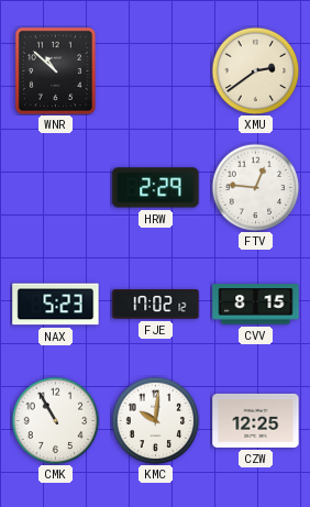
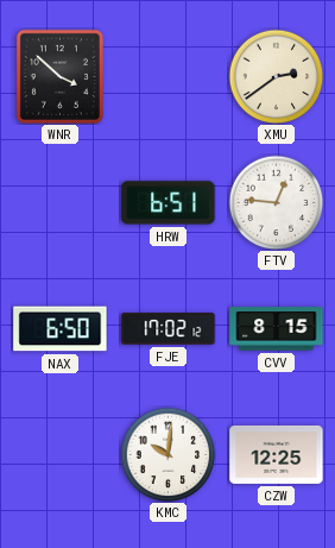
WNR: 10:52 -> 3:52
HRW: 2:29 -> 6:51
NAX: 5:23 -> 6:50
CMK: 10:55 -> none
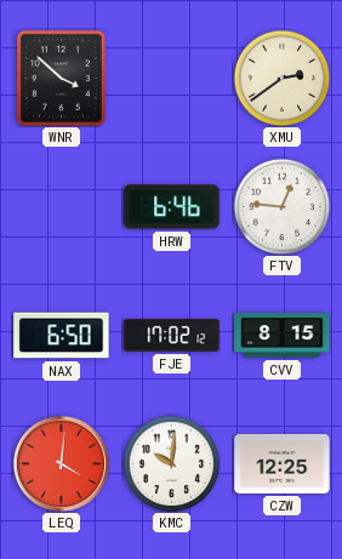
HRW: 6:51 -> 6:46
LEQ: none -> 4:01
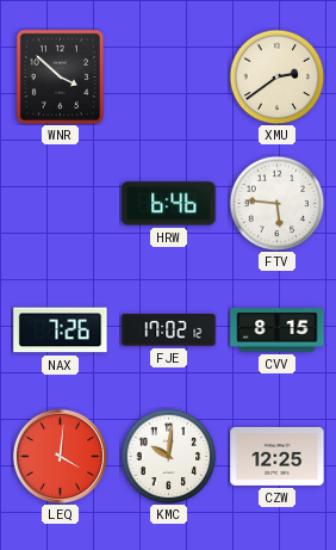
FTV: 12:46 -> 5:46
NAX: 6:50 -> 7:26
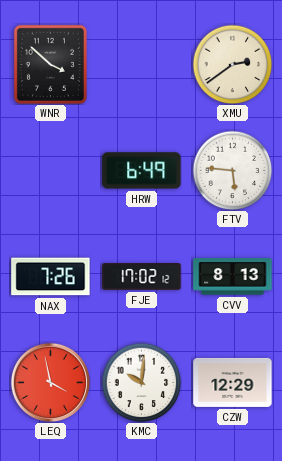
HRW: 6:46 -> 6:49
CVV: 8:15 -> 8:13
LEQ: 4:01 -> 3:58
CZW: 12:25 -> 12:29
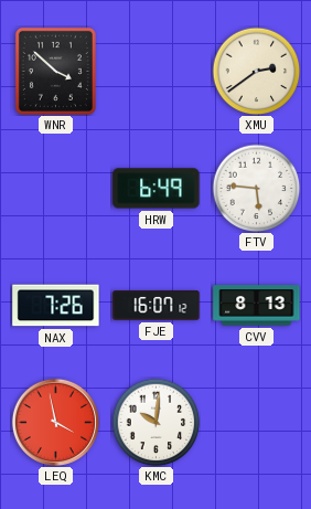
FJE: 17:02 -> 16:07
CZW: 12:29 -> none
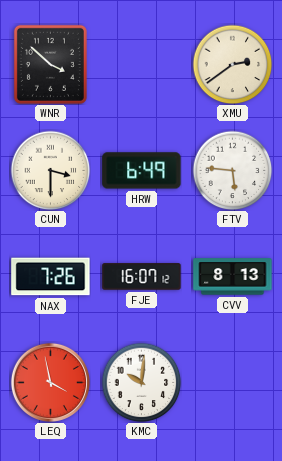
CUN: none -> 3:30
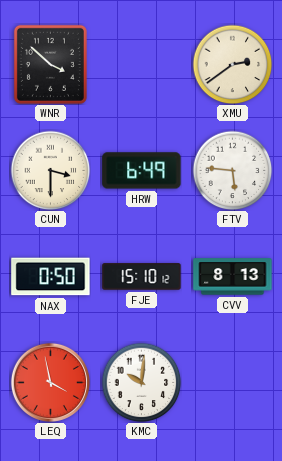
NAX: 7:26 -> 0:50
FJE: 16:07 -> 15:10
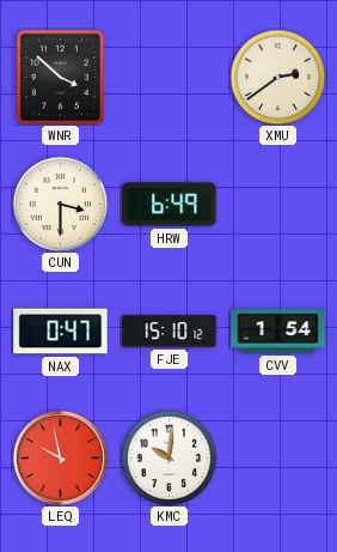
FTV: 5:46 -> none
NAX: 0:50 -> 0:47
CVV: 8:13 -> 1:54
LEQ: 3:58 -> 9:58
